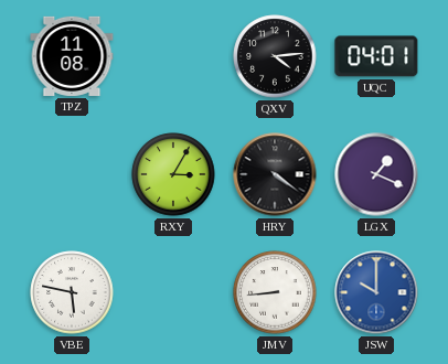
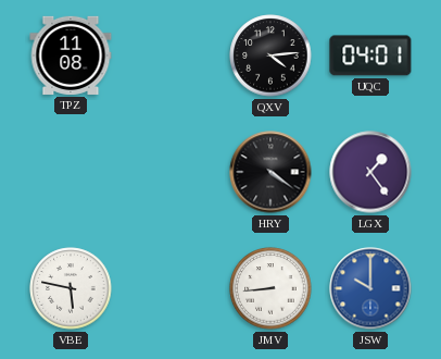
RXY: 3:05 -> none
LGX: 1:19 -> 1:24
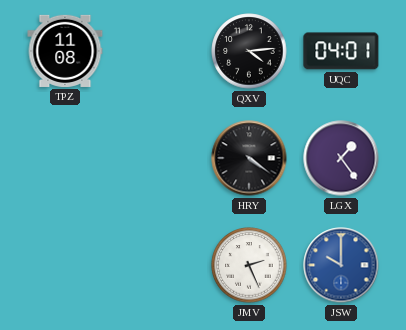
VBE: 5:47 -> none
JMV: 8:44 -> 2:26
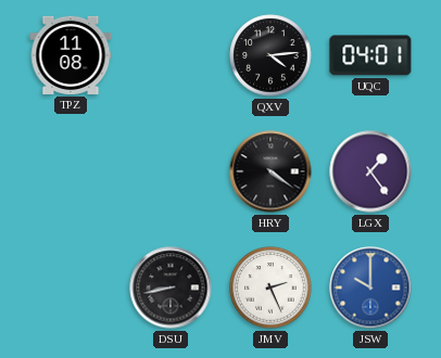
DSU: none -> 8:43
